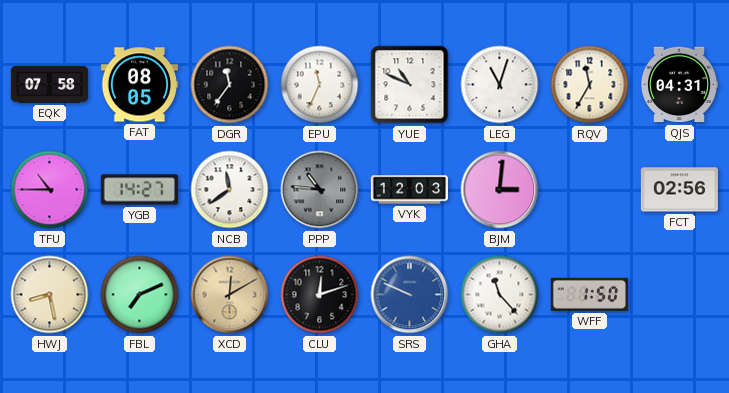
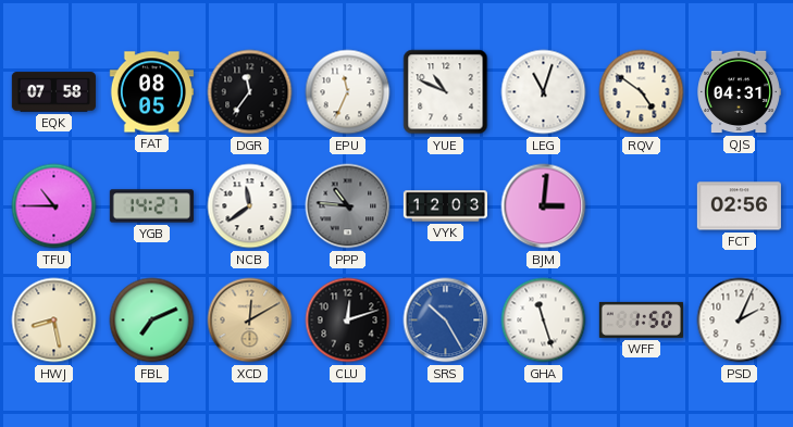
RQV: 11:35 -> 4:51
SRS: 9:49 -> 10:25
GHA: 11:23 -> 11:27
PSD: none -> 2:04
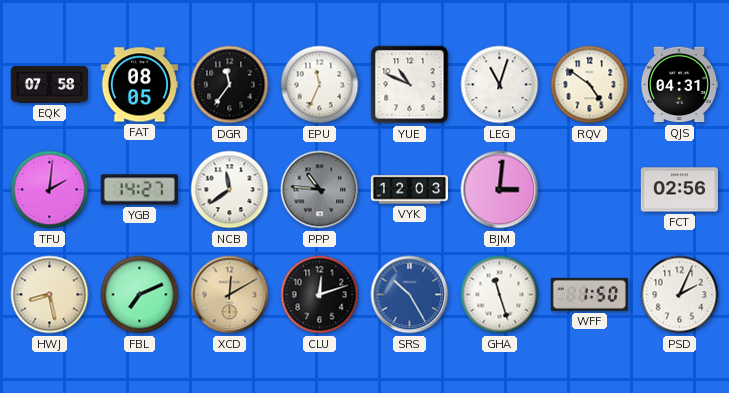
TFU: 10:45 -> 2:01
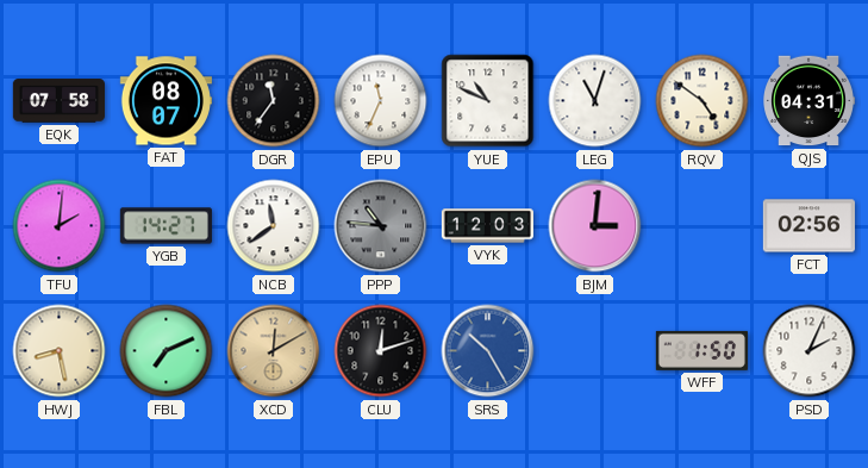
FAT: 08:05 -> 08:07
GHA: 11:27 -> none
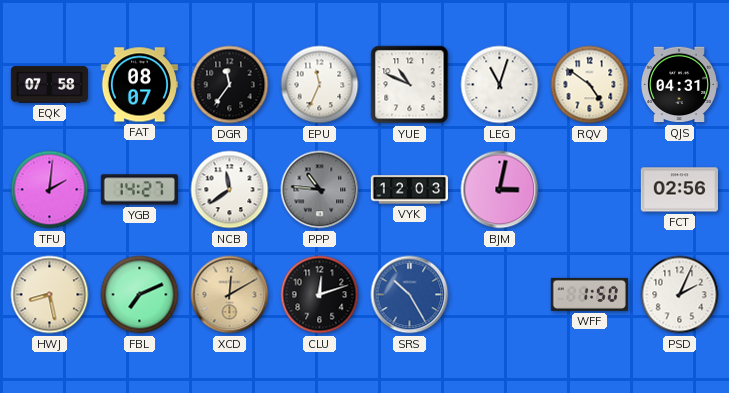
BJM: 3:01 -> 3:02
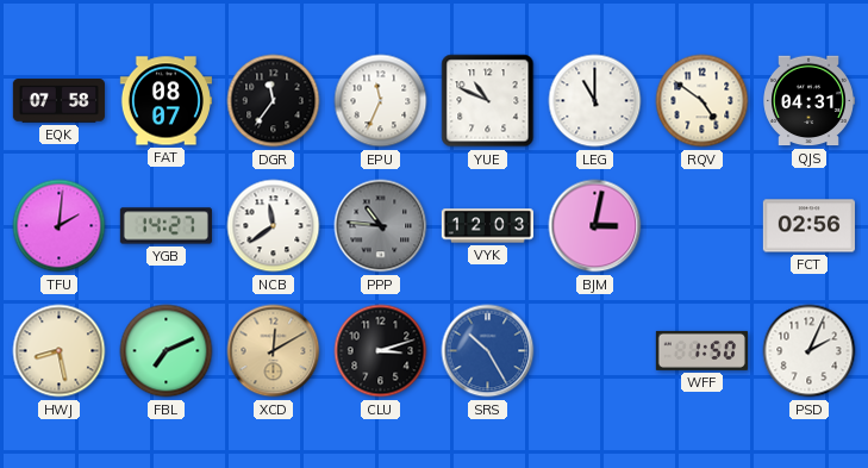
LEG: 11:03 -> 11:00
CLU: 12:12 -> 3:12
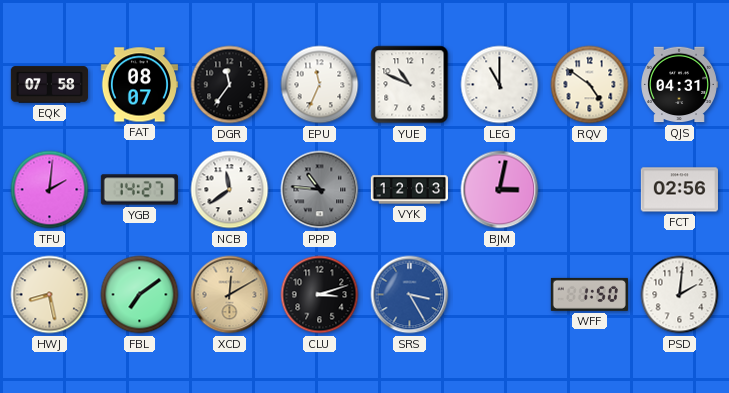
FBL: 7:11 -> 7:09
SRS: 10:25 -> 3:25
PSD: 2:04 -> 2:01
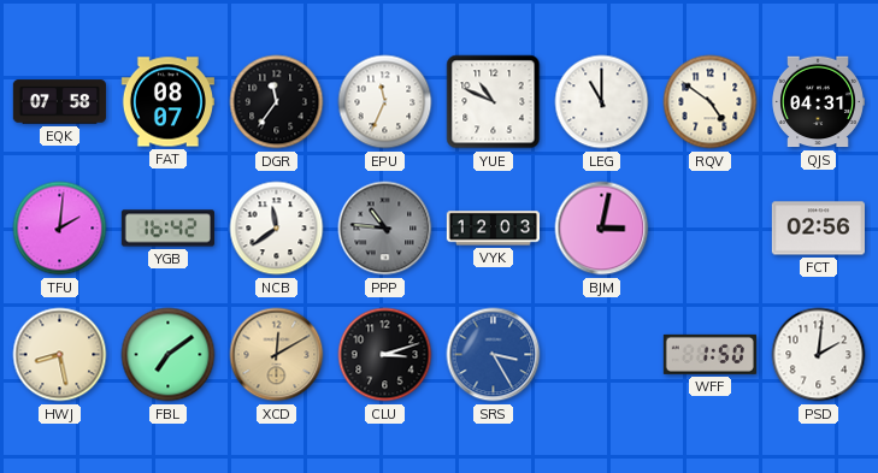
YGB: 14:27 -> 16:42
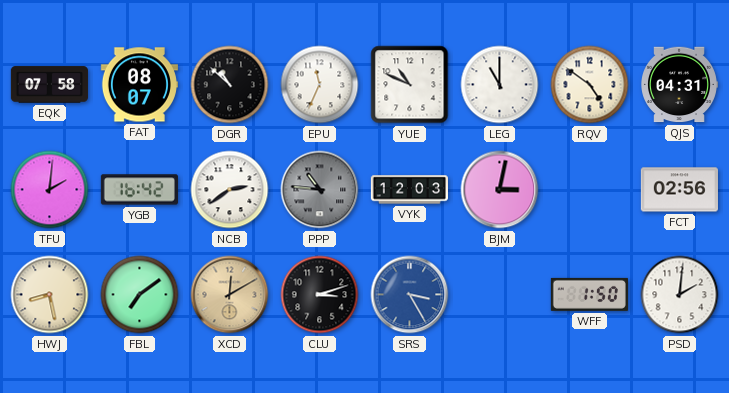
DGR: 11:36 -> 10:52
NCB: 11:39 -> 2:39
